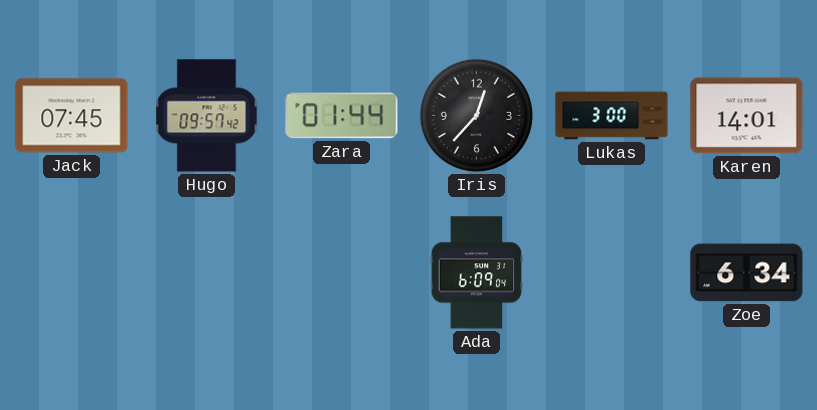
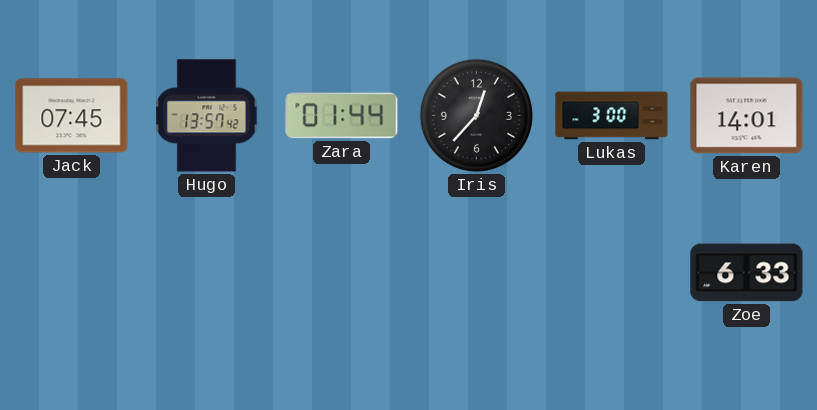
Hugo: 09:57 -> 13:57
Ada: 6:09 -> none
Zoe: 6:34 -> 6:33
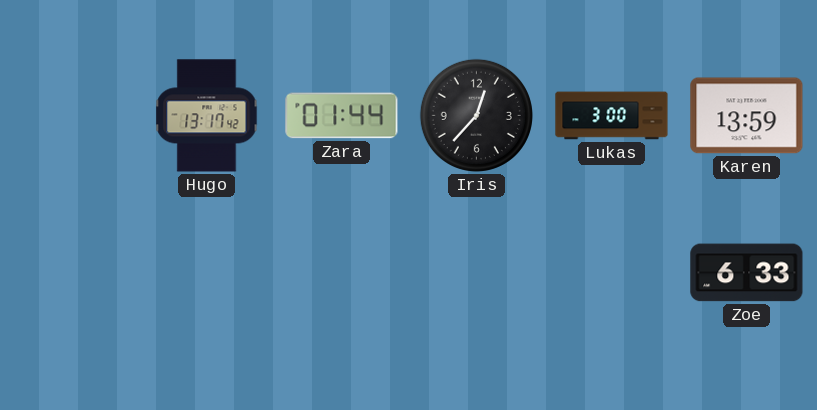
Jack: 07:45 -> none
Hugo: 13:57 -> 13:17
Karen: 14:01 -> 13:59
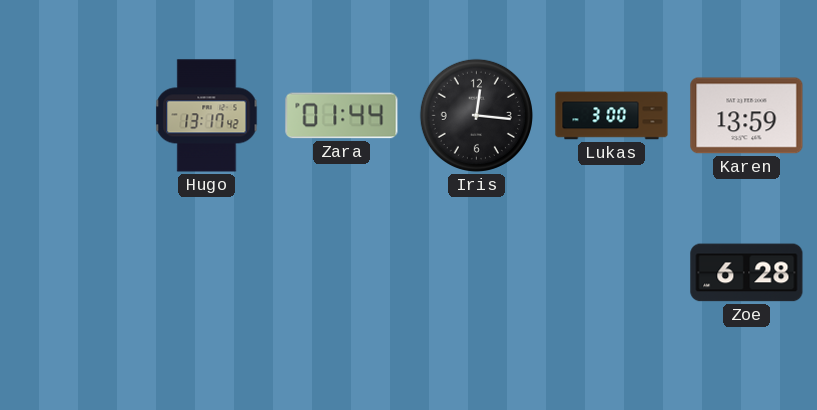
Iris: 12:37 -> 12:16
Zoe: 6:33 -> 6:28
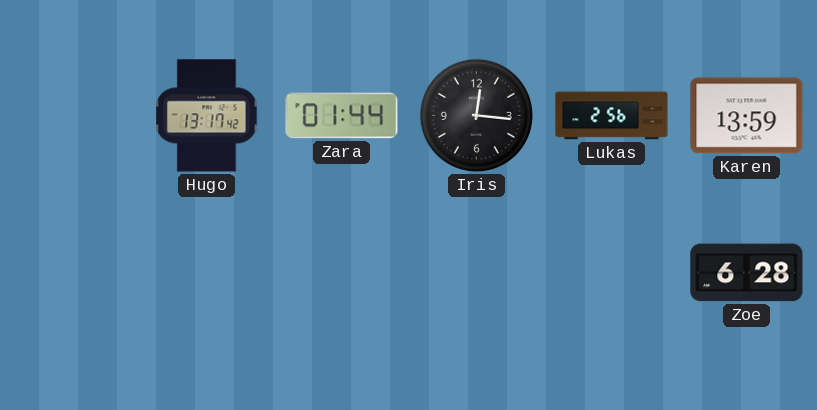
Lukas: 3:00 -> 2:56
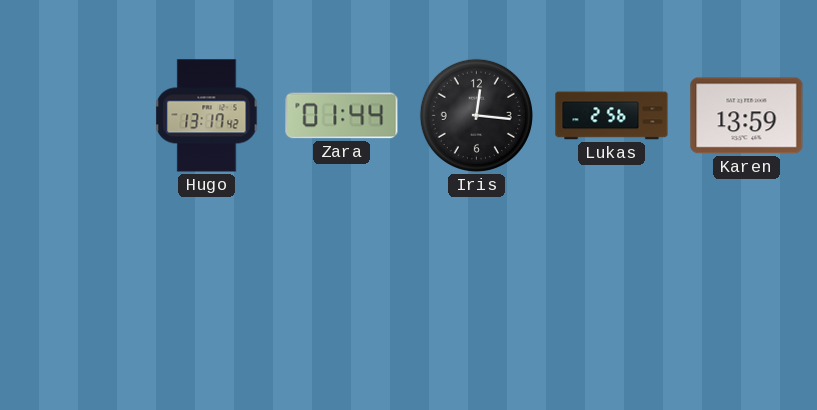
Zoe: 6:28 -> none
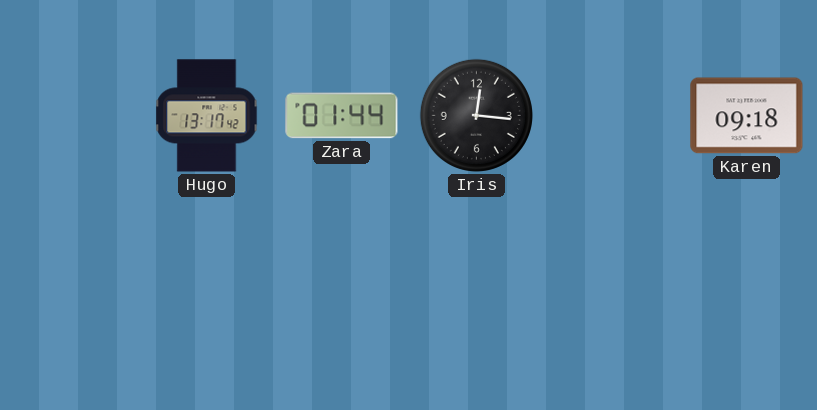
Lukas: 2:56 -> none
Karen: 13:59 -> 09:18
